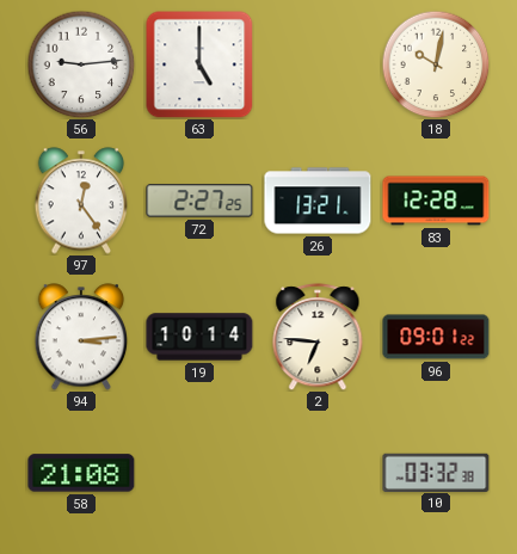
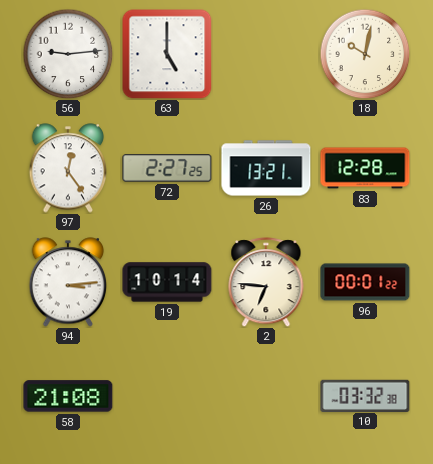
96: 09:01 -> 00:01
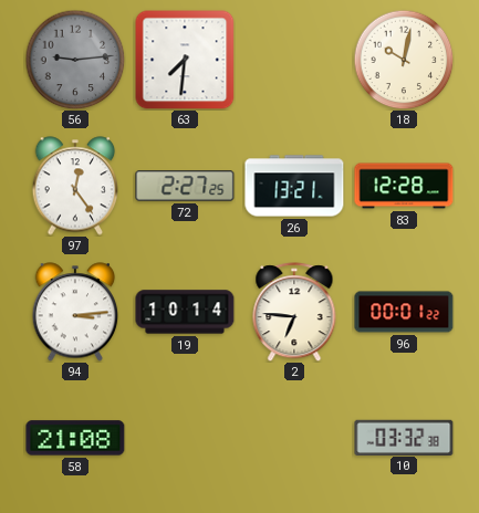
56 dial: white -> grey
63: 5:00 -> 7:31
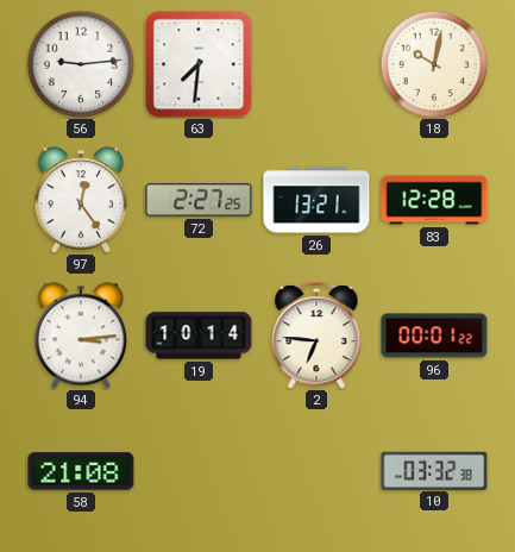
56 dial: grey -> white
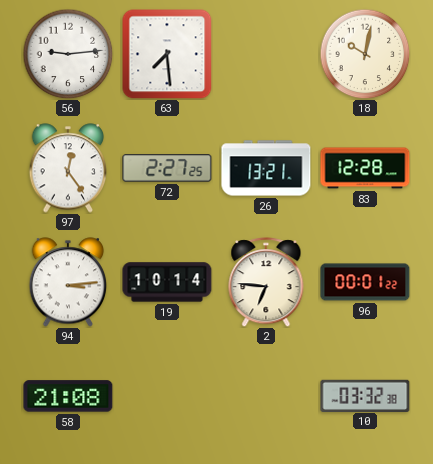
63: 7:31 -> 7:29
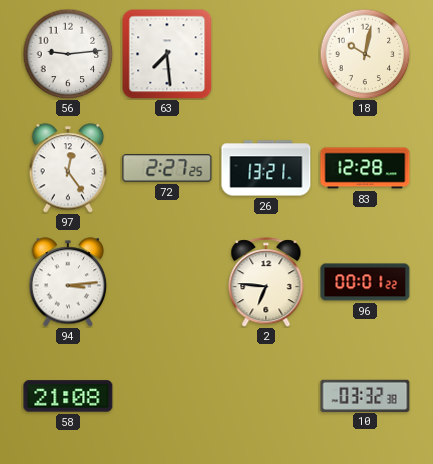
19: 10:14 -> none
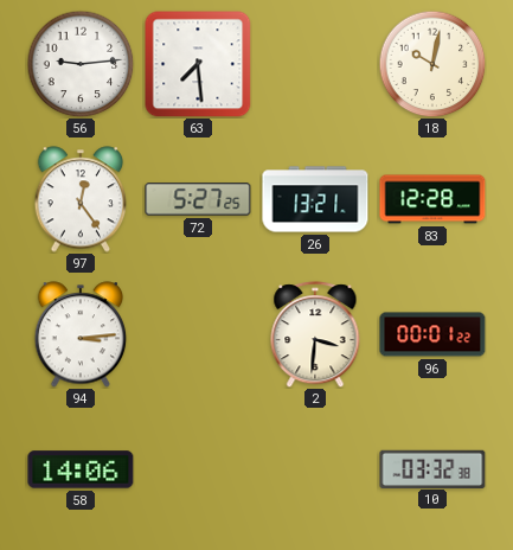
72: 2:27 -> 5:27
2: 6:46 -> 3:31
58: 21:08 -> 14:06
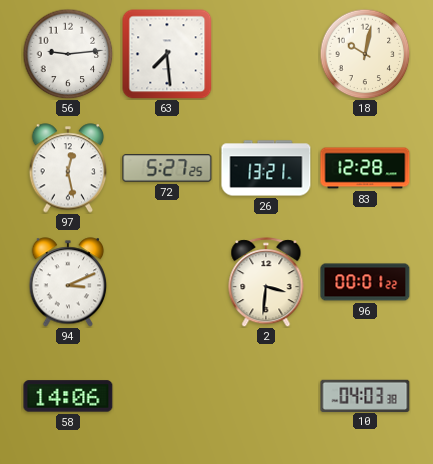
97: 12:24 -> 12:28
94: 3:14 -> 3:11
10: 03:32 -> 04:03
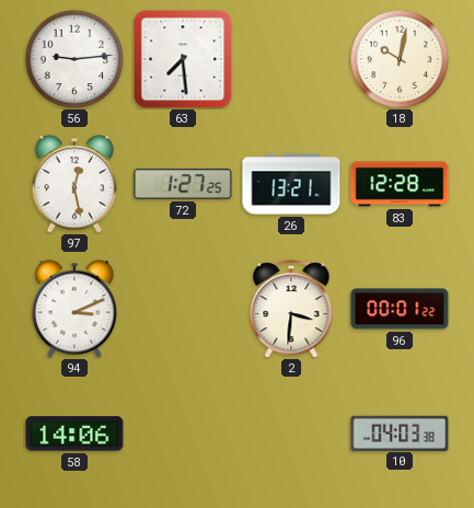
72: 5:27 -> 1:27
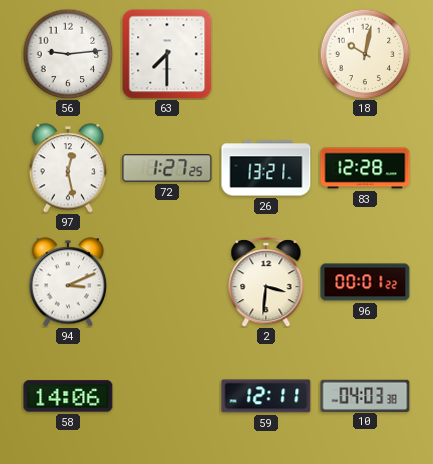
63: 7:29 -> 7:30
59: none -> 12:11
